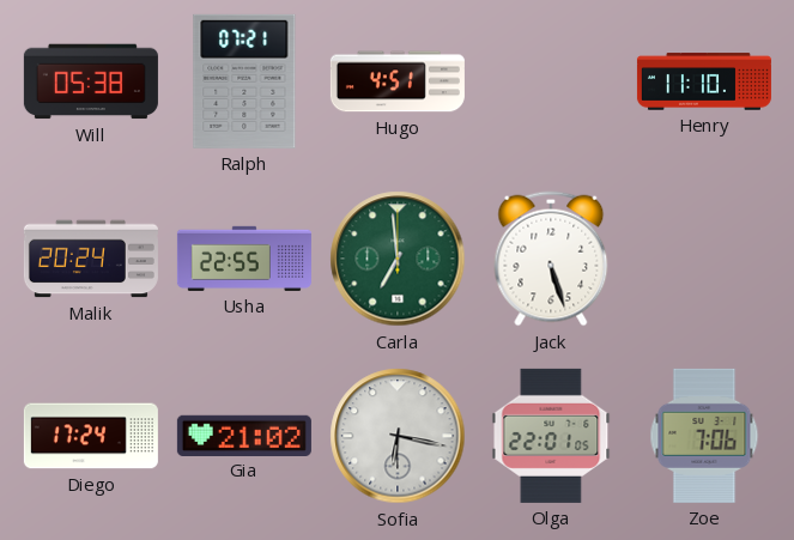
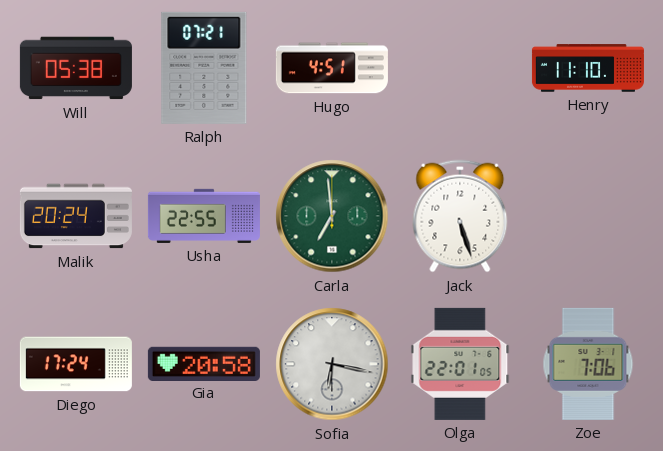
Gia: 21:02 -> 20:58
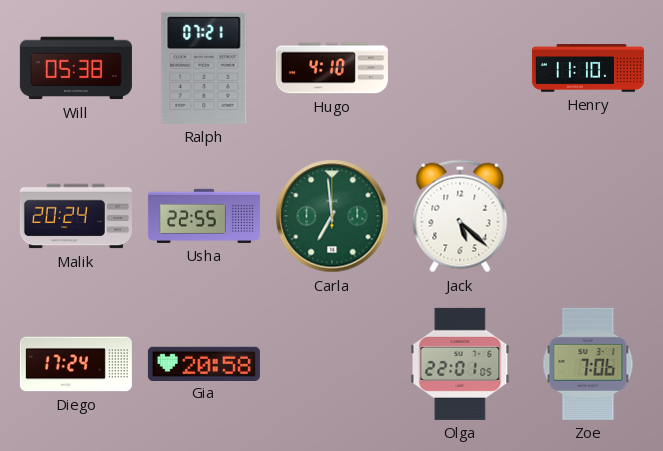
Hugo: 4:51 -> 4:10
Jack: 5:27 -> 5:22
Sofia: 6:17 -> none
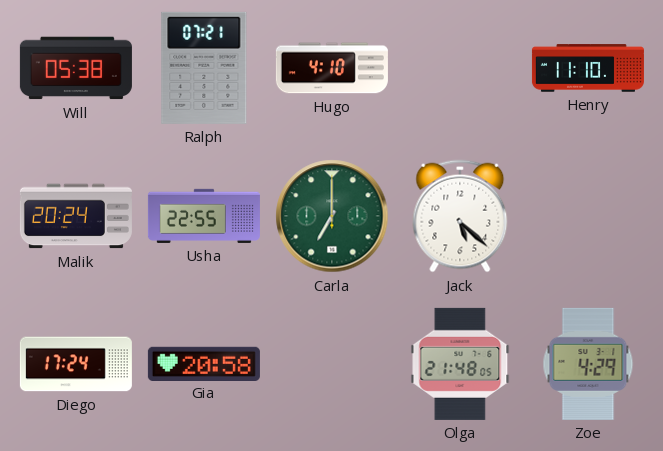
Carla: 6:59 -> 7:00
Olga: 22:01 -> 21:48
Zoe: 7:06 -> 4:29
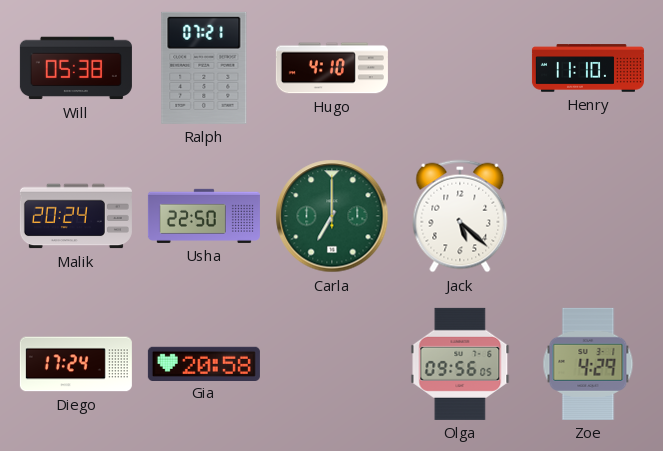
Usha: 22:55 -> 22:50
Olga: 21:48 -> 09:56
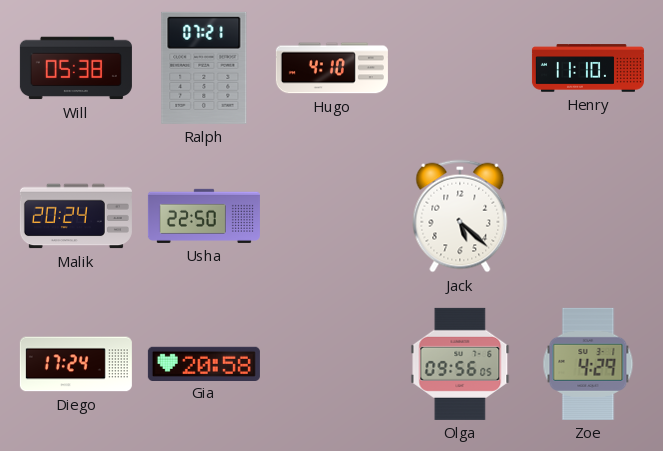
Carla: 7:00 -> none
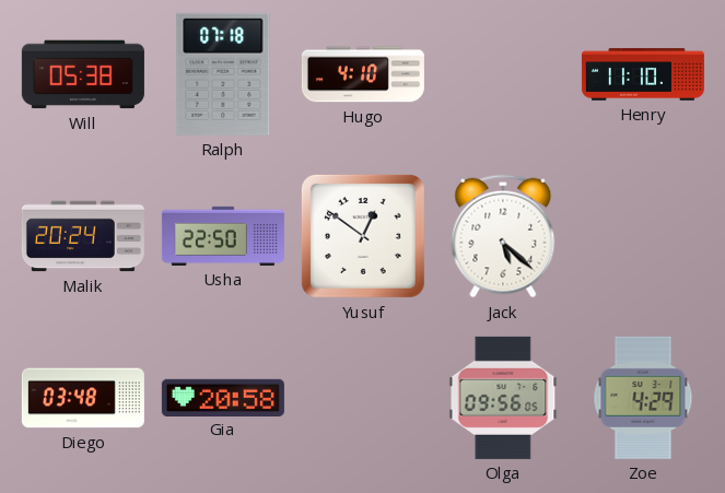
Ralph: 07:21 -> 07:18
Yusuf: none -> 12:51
Diego: 17:24 -> 03:48
